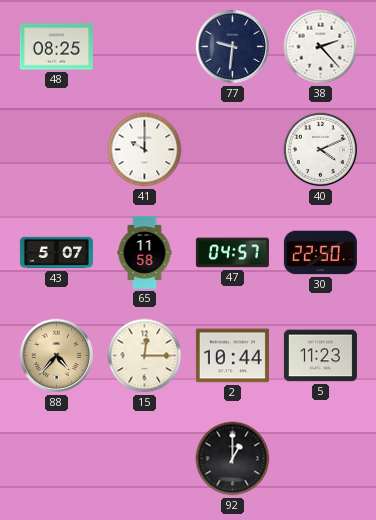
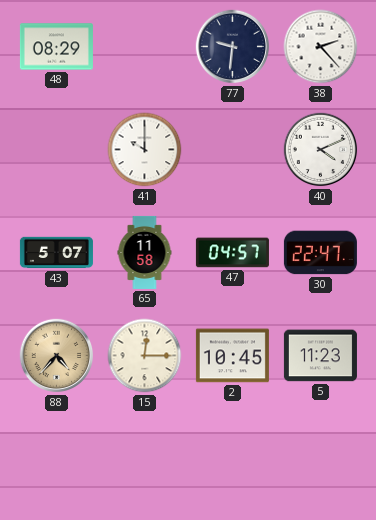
48: 08:25 -> 08:29
30: 22:50 -> 22:47
2: 10:44 -> 10:45
92: 1:00 -> none
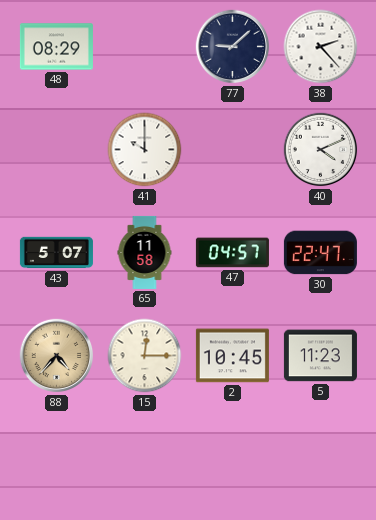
77: 9:31 -> 9:08
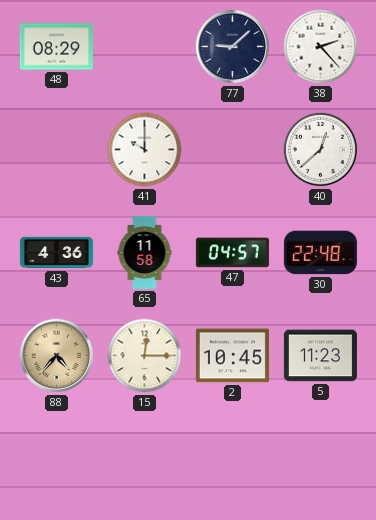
40: 4:11 -> 12:38
43: 5:07 -> 4:36
30: 22:47 -> 22:48
